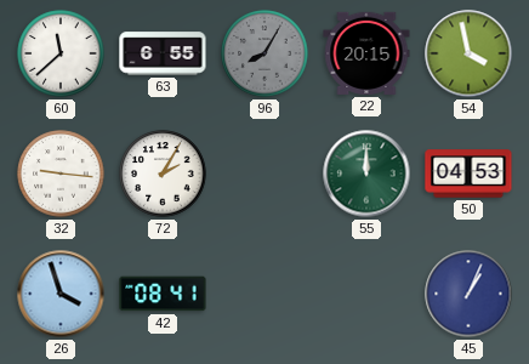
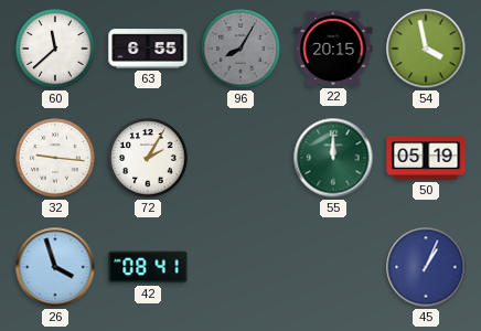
50: 04:53 -> 05:19
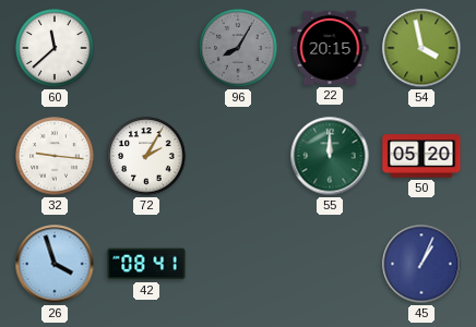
63: 6:55 -> none
50: 05:19 -> 05:20
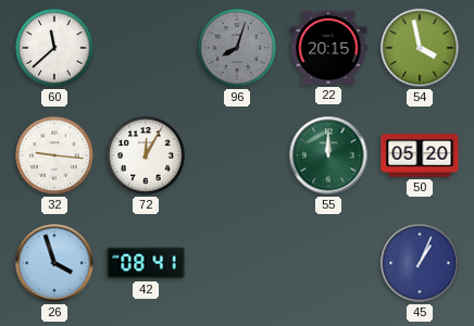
96: 8:05 -> 8:03
72: 2:05 -> 12:05
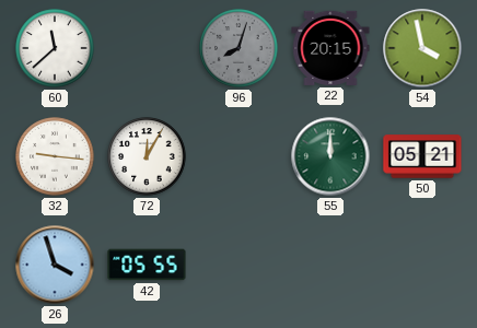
50: 05:20 -> 05:21
42: 08:41 -> 05:55
45: 1:04 -> none
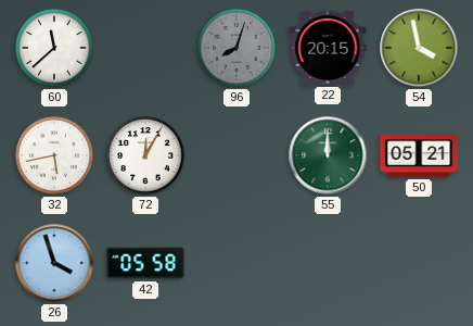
32: 9:16 -> 5:43
42: 05:55 -> 05:58
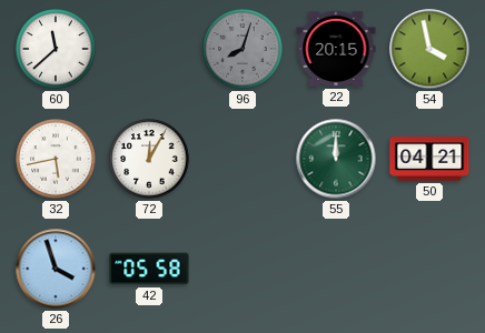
50: 05:21 -> 04:21
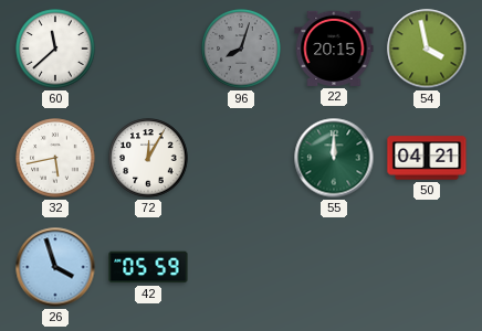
42: 05:58 -> 05:59
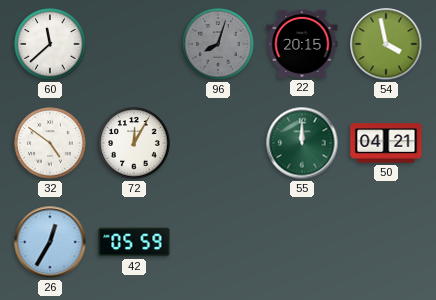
32: 5:43 -> 4:51
26: 3:57 -> 12:35
